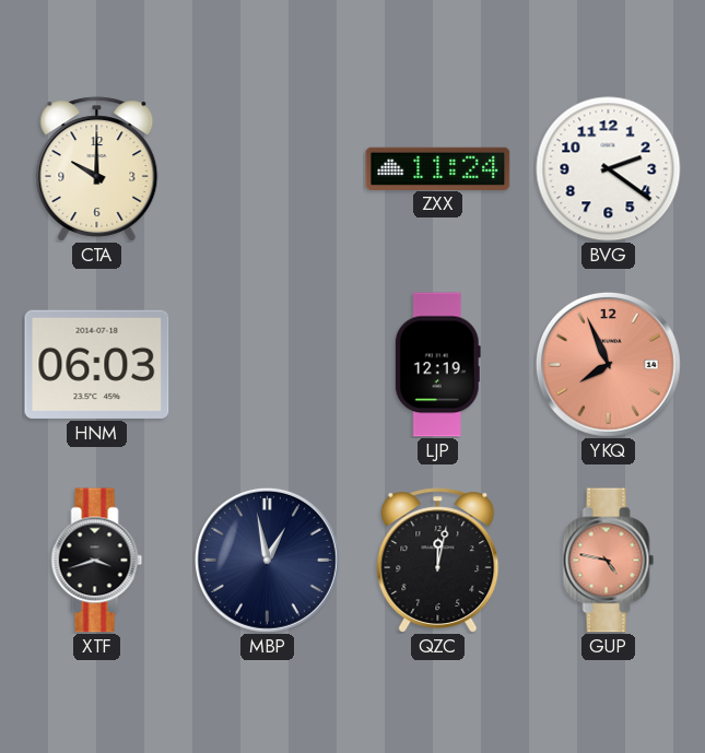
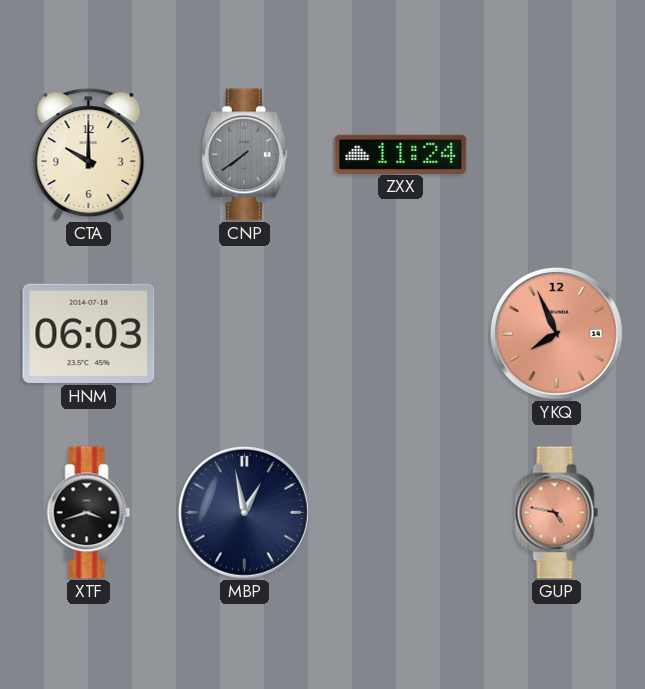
CNP: none -> 7:39
BVG: 2:21 -> none
LJP: 12:19 -> none
QZC: 12:02 -> none
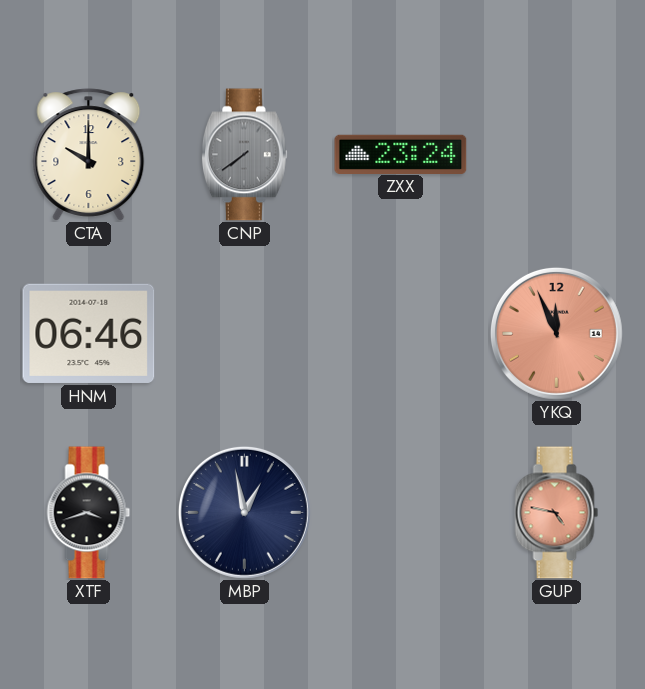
ZXX: 11:24 -> 23:24
HNM: 06:03 -> 06:46
YKQ: 7:56 -> 11:56
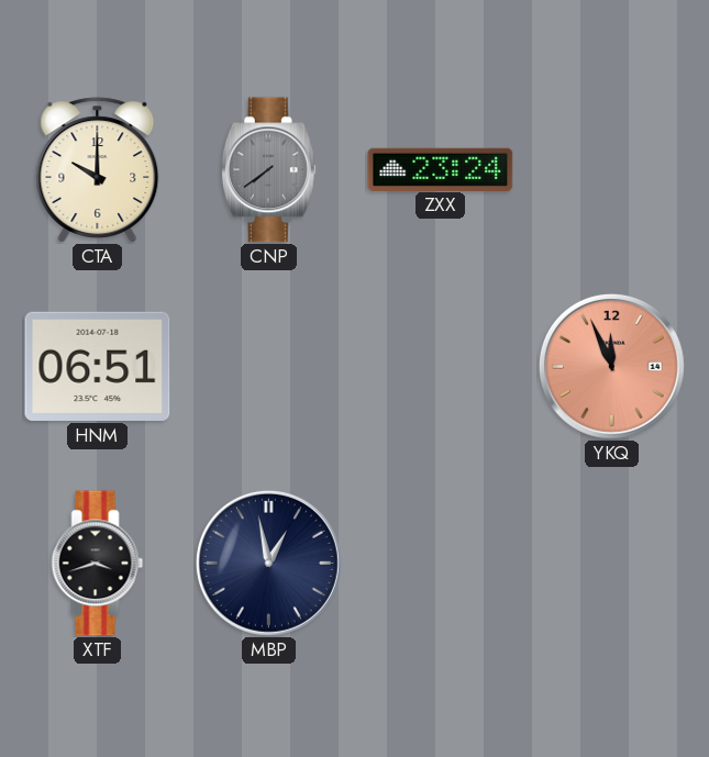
HNM: 06:46 -> 06:51
GUP: 4:47 -> none
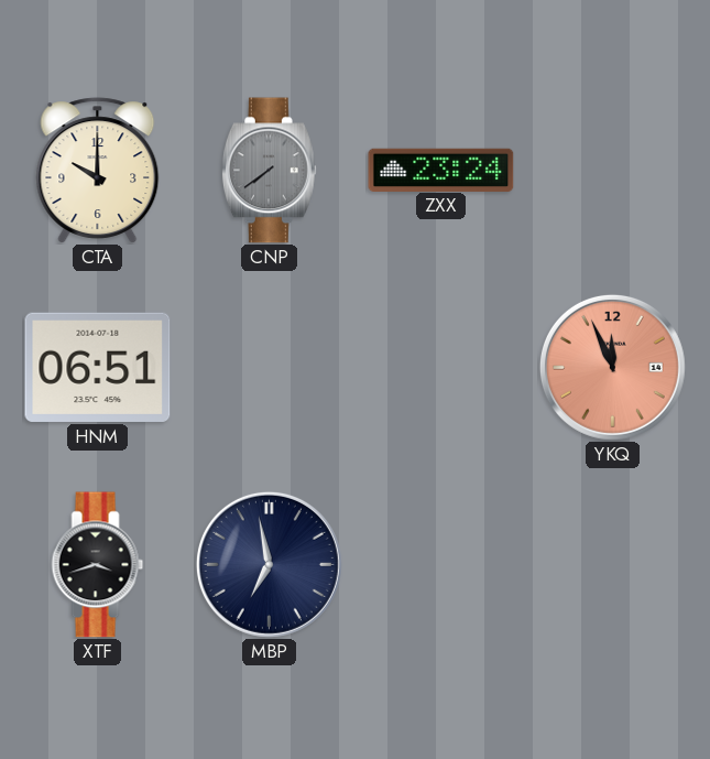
MBP: 12:58 -> 6:58
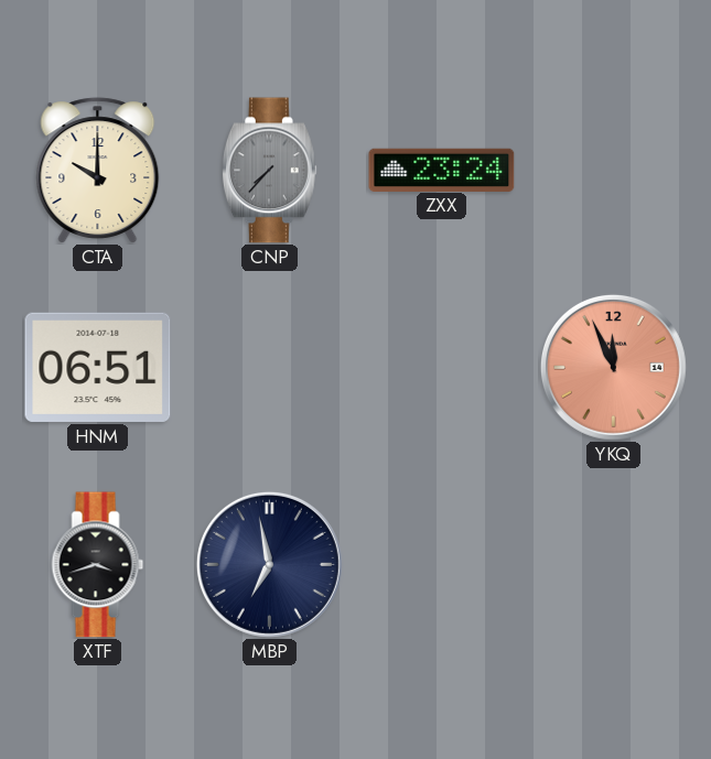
CNP: 7:39 -> 7:37
